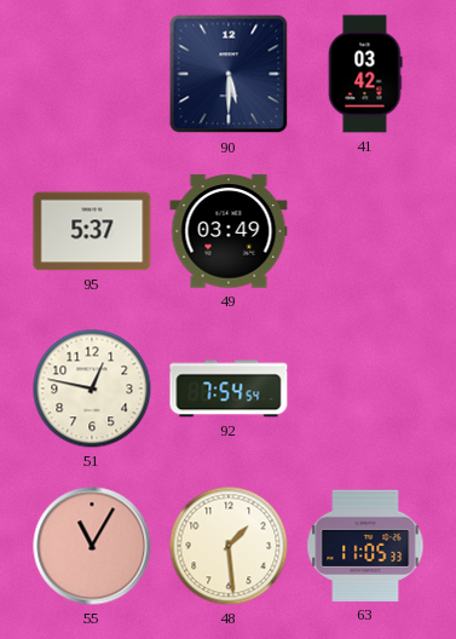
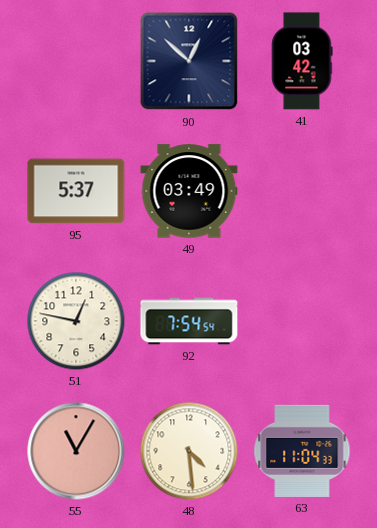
90: 5:30 -> 12:52
48: 1:29 -> 4:29
63: 11:05 -> 11:04
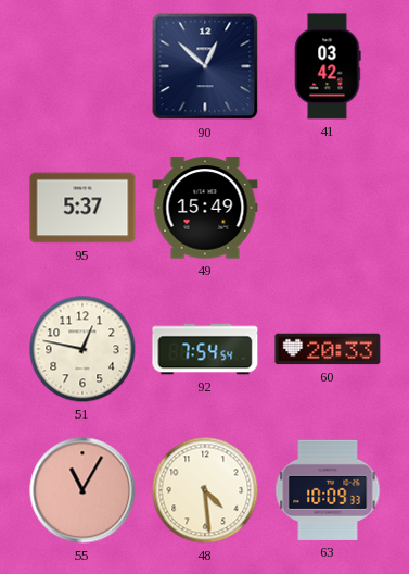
49: 03:49 -> 15:49
60: none -> 20:33
63: 11:04 -> 10:09
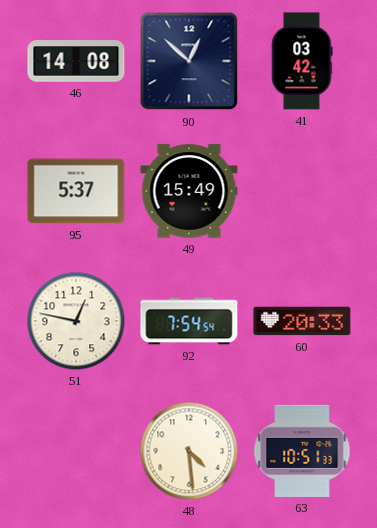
46: none -> 14:08
55: 11:05 -> none
63: 10:09 -> 10:51
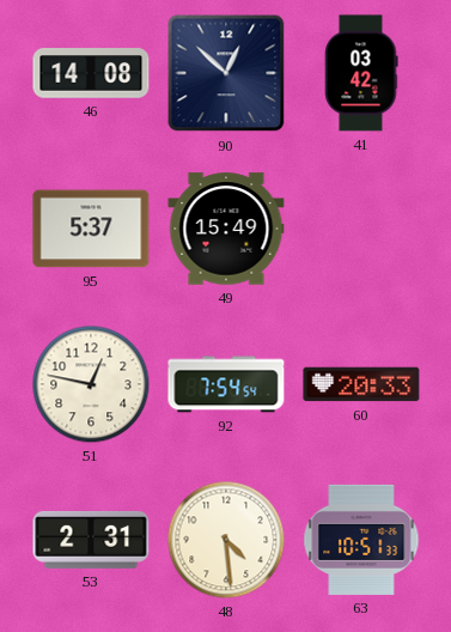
53: none -> 2:31
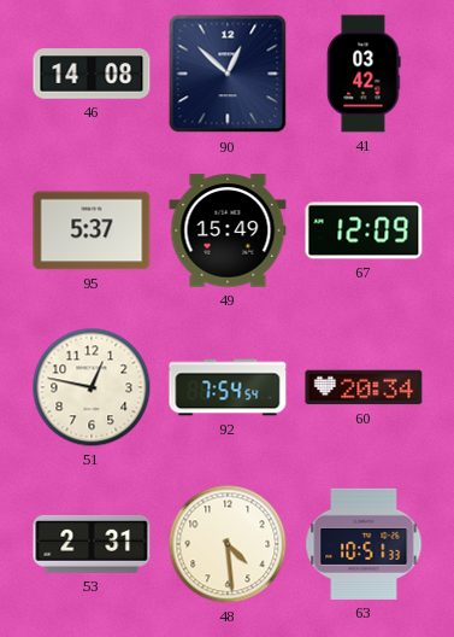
67: none -> 12:09
60: 20:33 -> 20:34
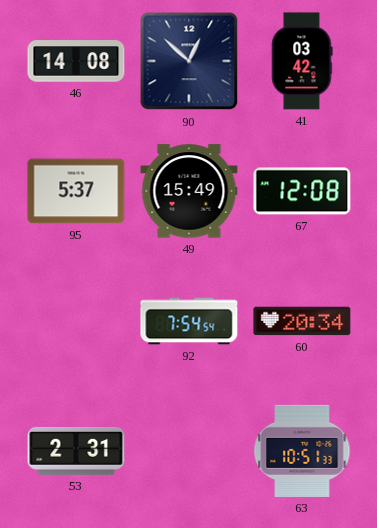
67: 12:09 -> 12:08
51: 12:47 -> none
48: 4:29 -> none
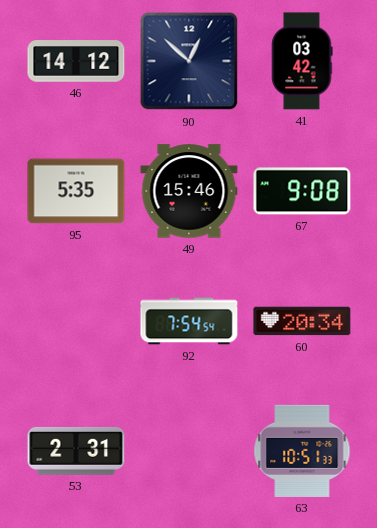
46: 14:08 -> 14:12
95: 5:37 -> 5:35
49: 15:49 -> 15:46
67: 12:08 -> 9:08
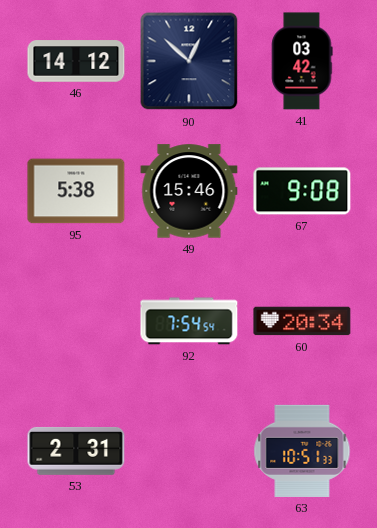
95: 5:35 -> 5:38
